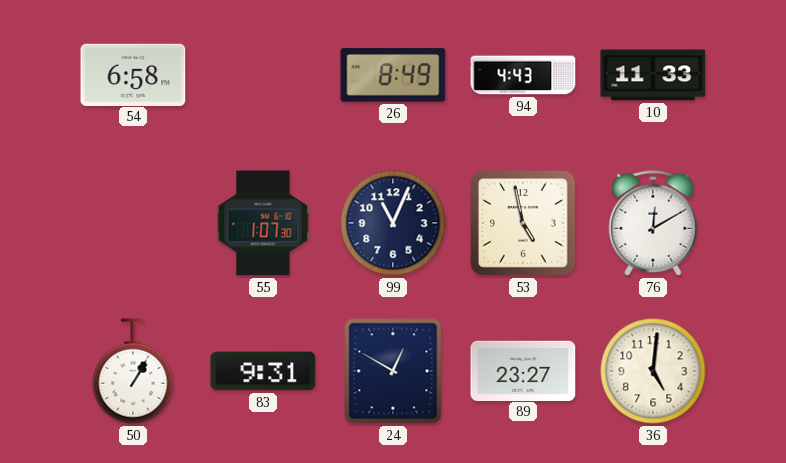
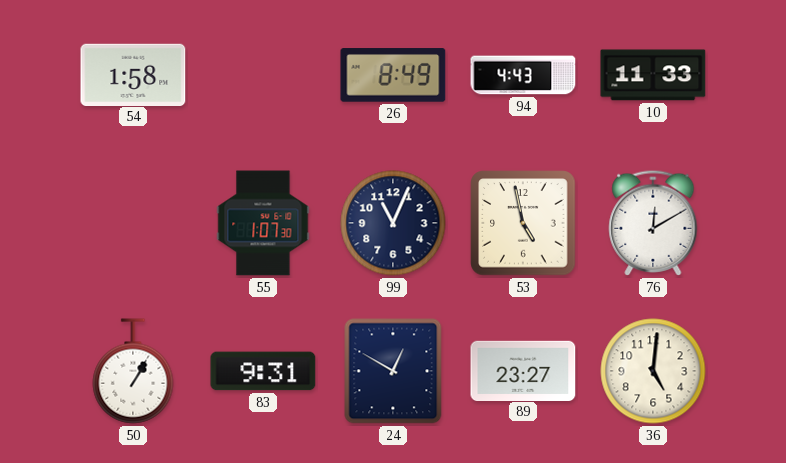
54: 6:58 -> 1:58
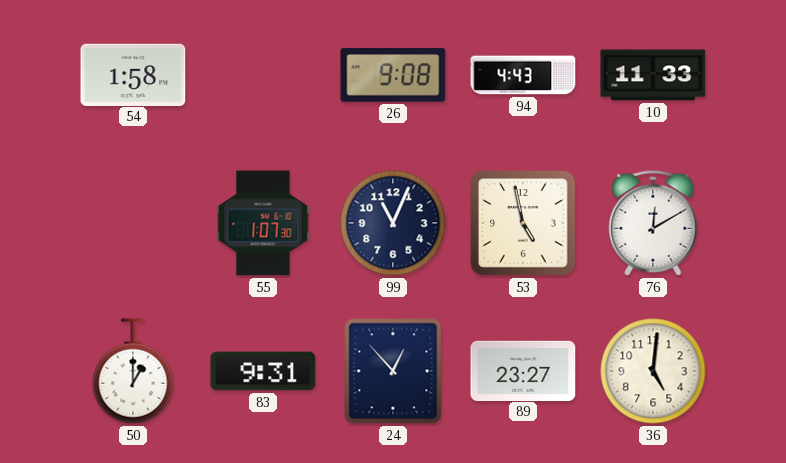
26: 8:49 -> 9:08
50: 1:05 -> 1:00
24: 12:50 -> 12:53
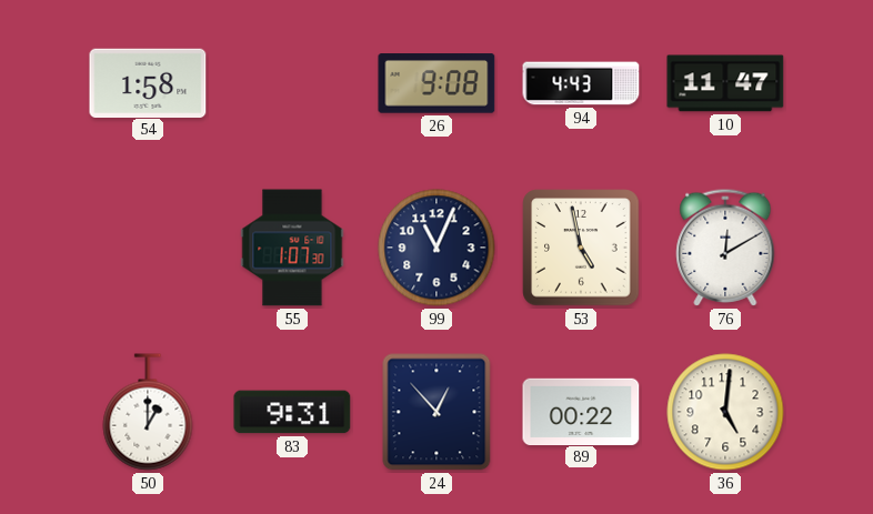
10: 11:33 -> 11:47
89: 23:27 -> 00:22
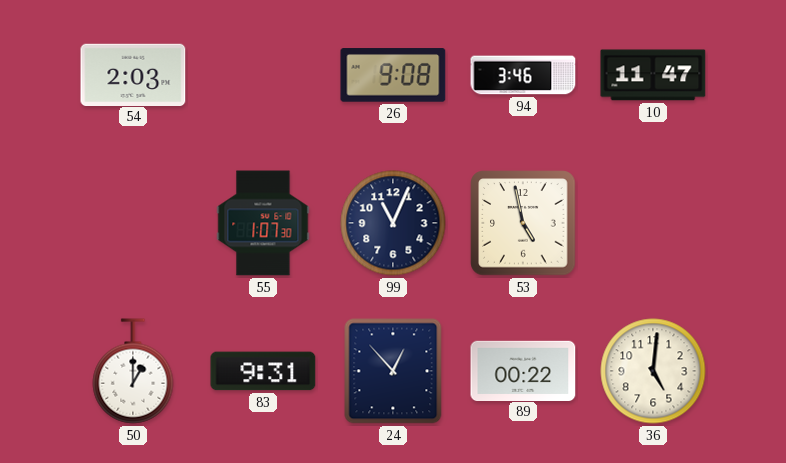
54: 1:58 -> 2:03
94: 4:43 -> 3:46
76: 12:10 -> none
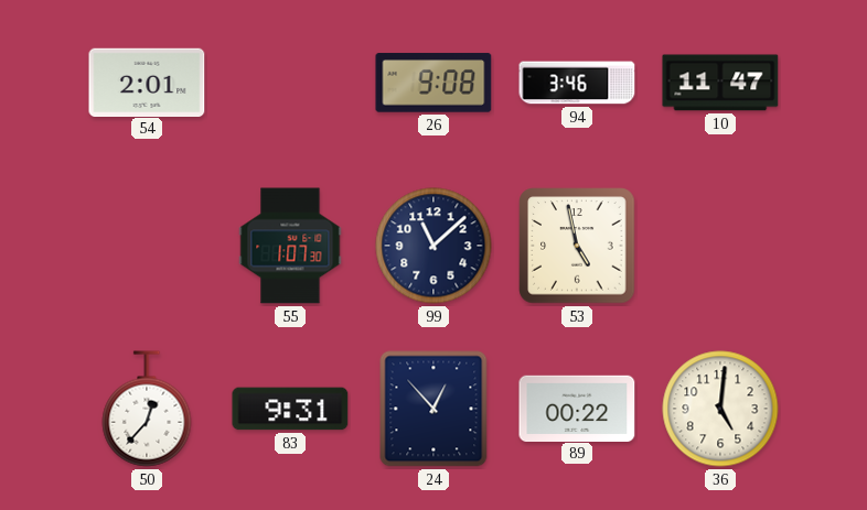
54: 2:03 -> 2:01
99: 11:04 -> 11:08
50: 1:00 -> 12:37
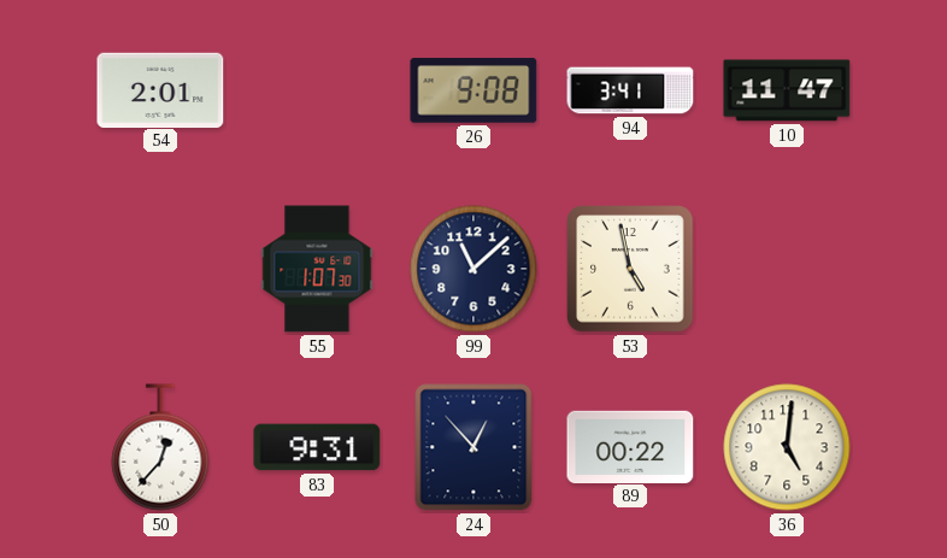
94: 3:46 -> 3:41
